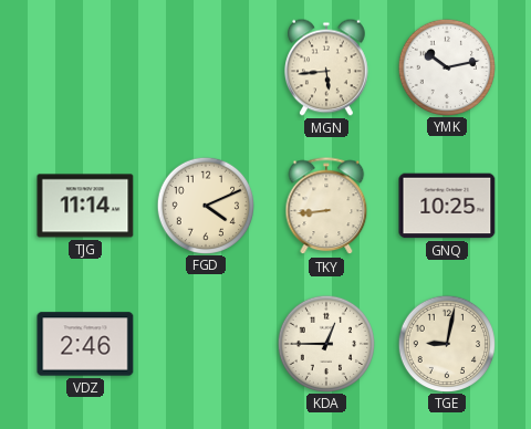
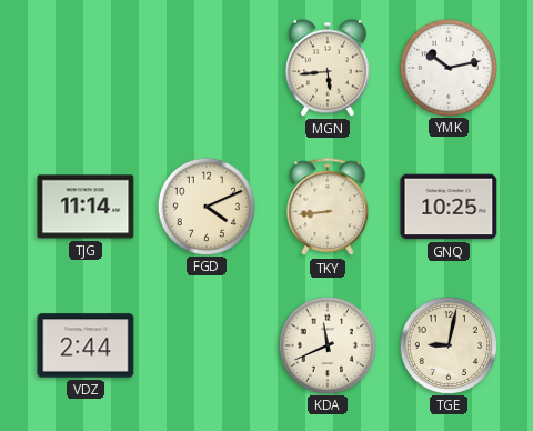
VDZ: 2:46 -> 2:44
KDA: 12:45 -> 11:41
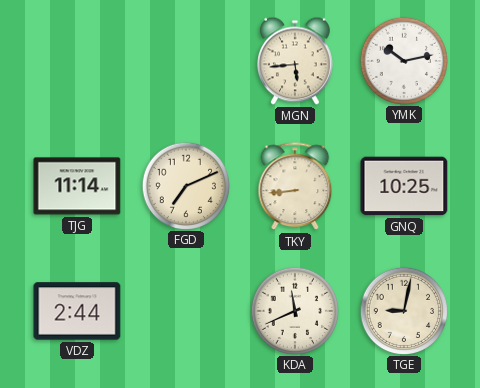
FGD: 4:11 -> 7:11
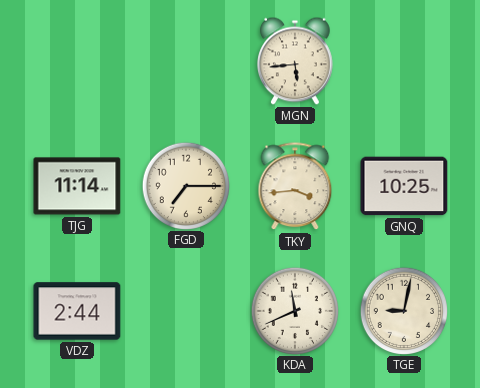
YMK: 10:13 -> none
FGD: 7:11 -> 7:15
TKY: 8:44 -> 3:44
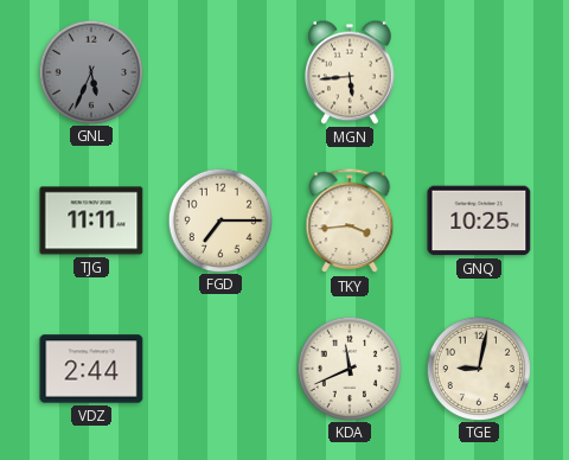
GNL: none -> 5:34
TJG: 11:14 -> 11:11
